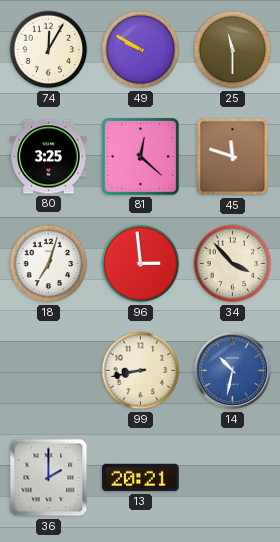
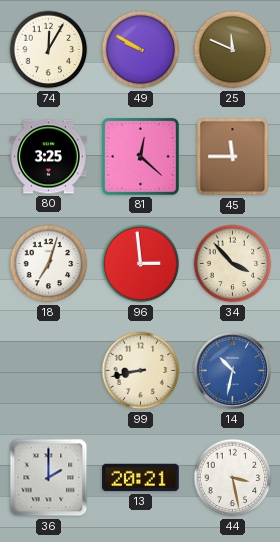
25: 11:30 -> 11:49
45: 11:48 -> 11:45
44: none -> 3:28
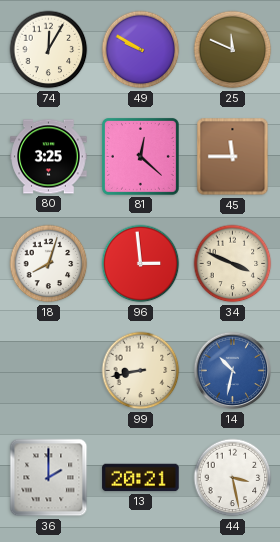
18: 7:03 -> 8:03
34: 3:53 -> 3:49
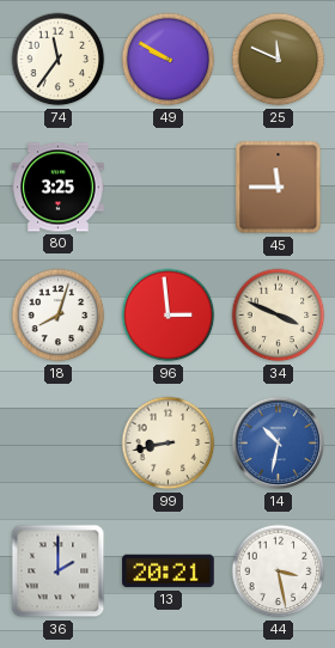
74: 12:05 -> 11:36
81: 12:22 -> none
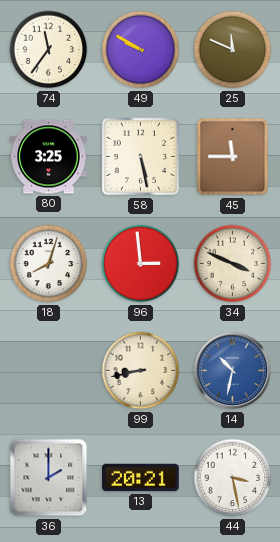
58: none -> 5:28
